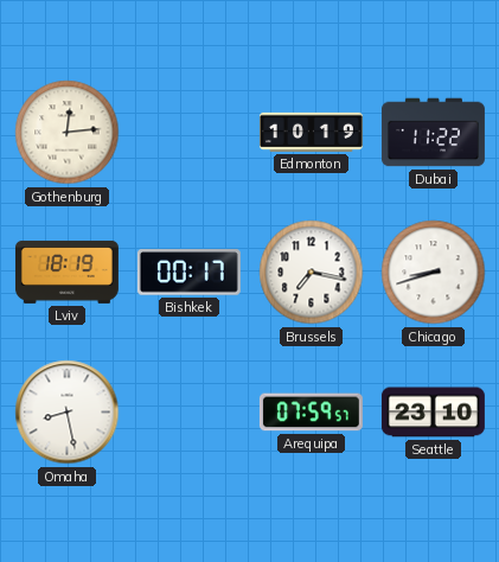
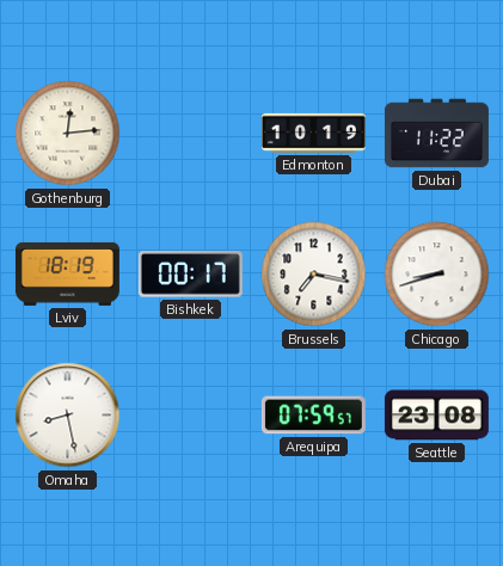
Seattle: 23:10 -> 23:08
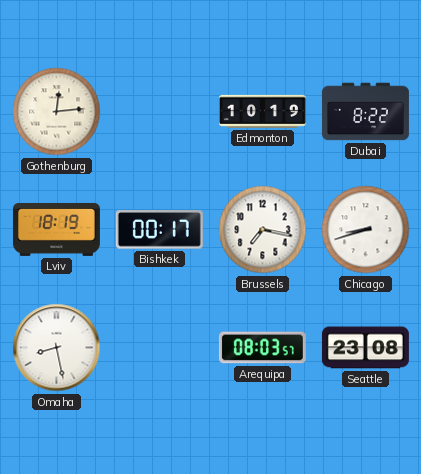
Dubai: 11:22 -> 8:22
Arequipa: 07:59 -> 08:03
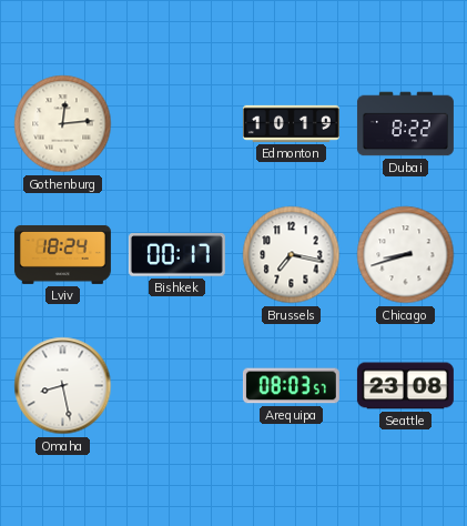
Lviv: 18:19 -> 18:24
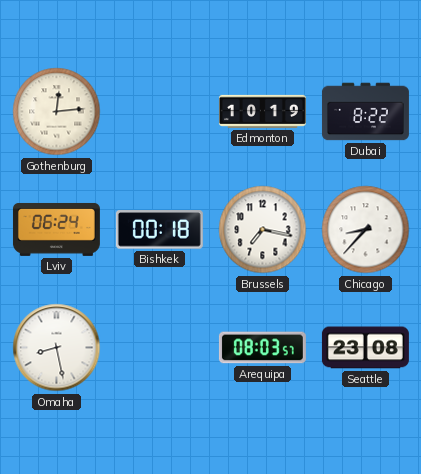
Lviv: 18:24 -> 06:24
Bishkek: 00:17 -> 00:18
Chicago: 8:42 -> 8:37
